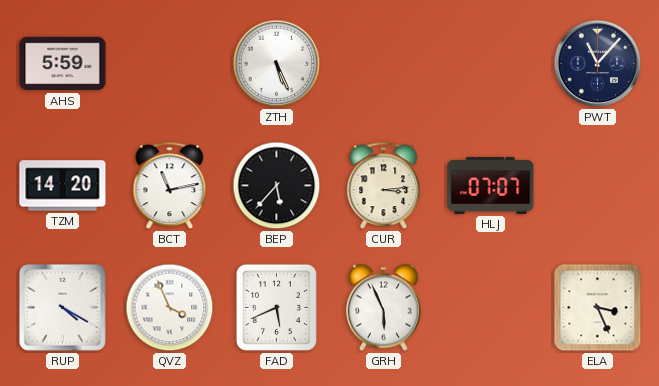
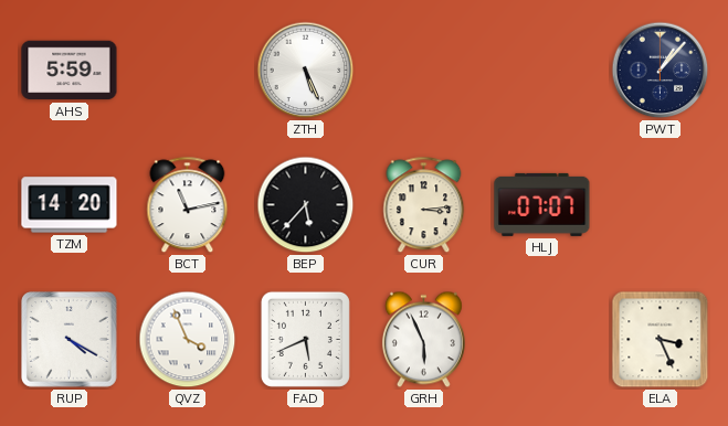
PWT: 11:07 -> 1:07
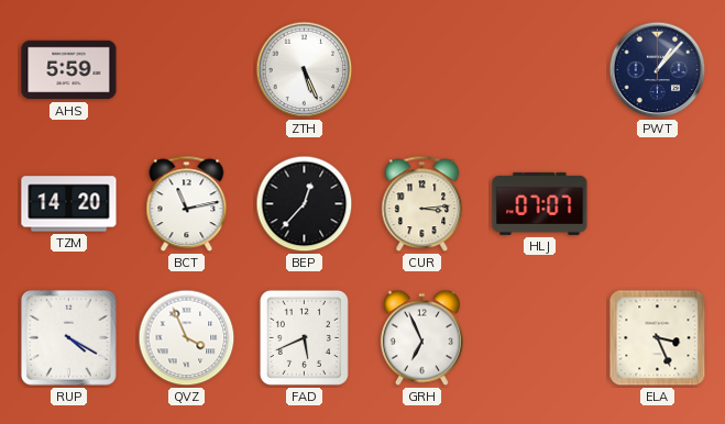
BEP: 5:37 -> 12:37
GRH: 5:56 -> 6:56
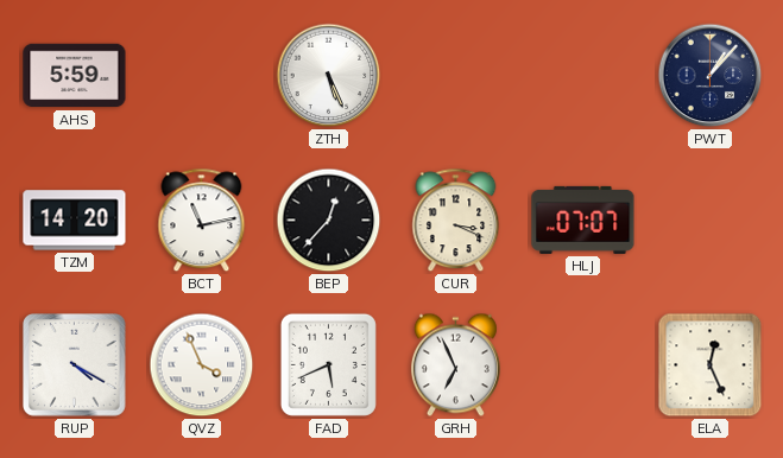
CUR: 3:14 -> 3:19
ELA: 3:26 -> 12:26
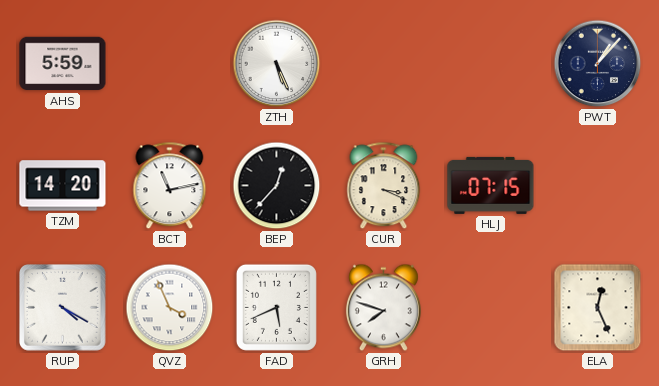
HLJ: 07:07 -> 07:15
GRH: 6:56 -> 7:48
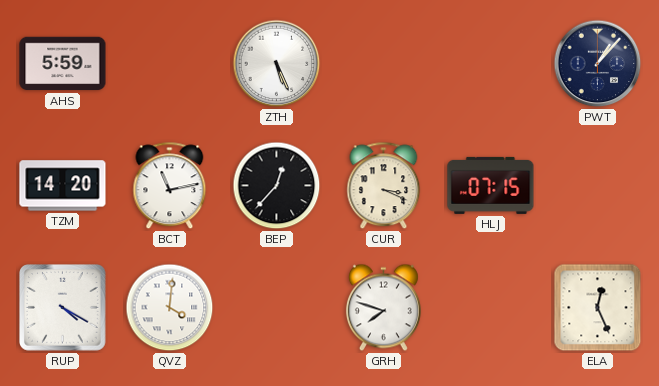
QVZ: 3:56 -> 4:01
FAD: 5:41 -> none
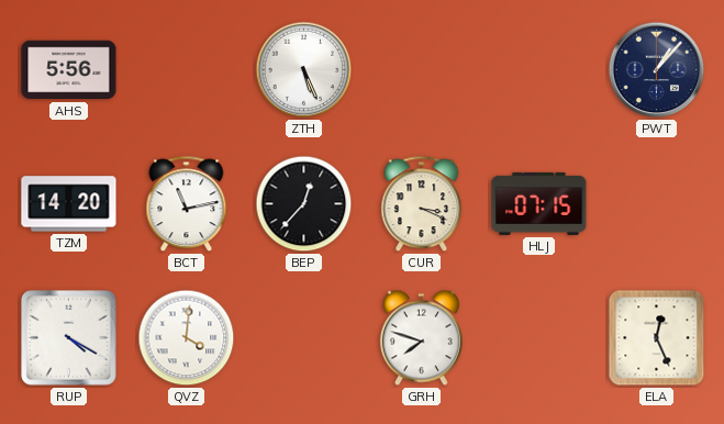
AHS: 5:59 -> 5:56
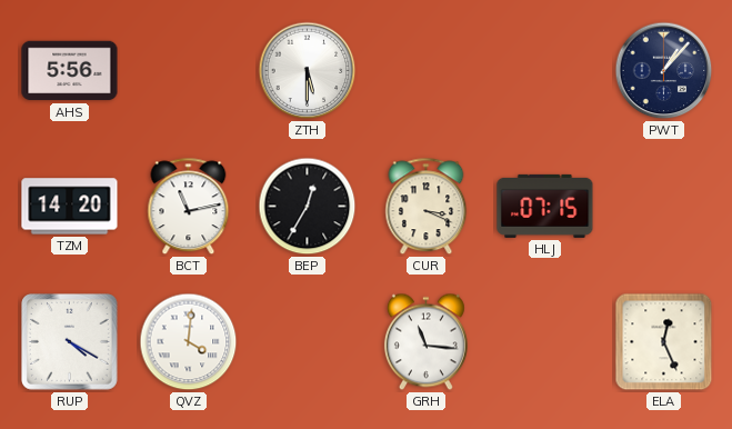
ZTH: 5:26 -> 5:30
BEP: 12:37 -> 12:35
GRH: 7:48 -> 11:16
